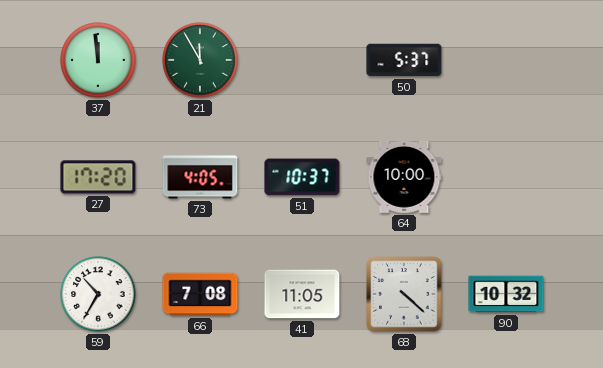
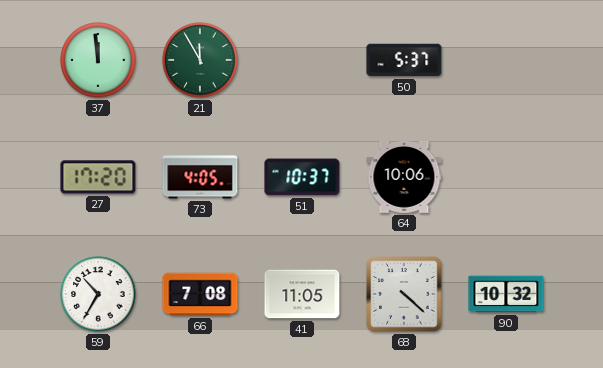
64: 10:00 -> 10:06
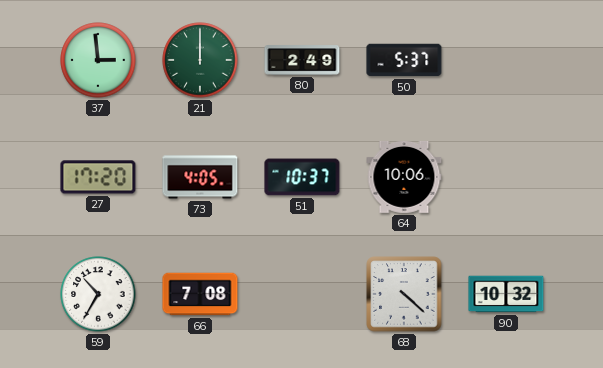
37: 11:59 -> 2:59
21: 11:55 -> 12:00
80: none -> 2:49
41: 11:05 -> none
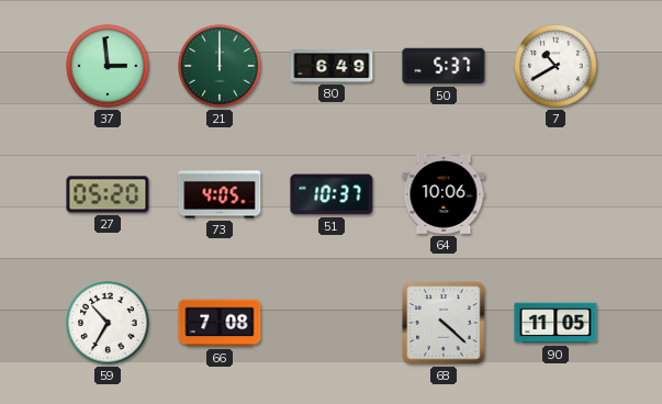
80: 2:49 -> 6:49
7: none -> 10:40
27: 17:20 -> 05:20
90: 10:32 -> 11:05
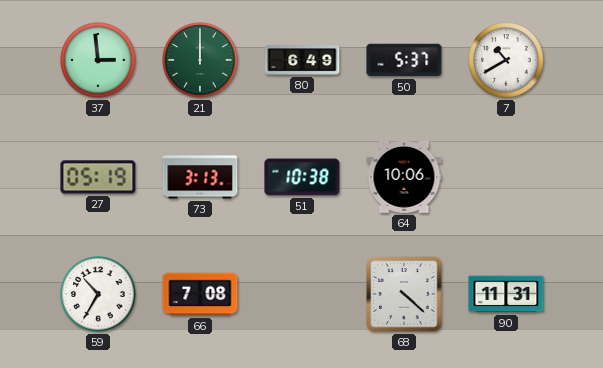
27: 05:20 -> 05:19
73: 4:05 -> 3:13
51: 10:37 -> 10:38
90: 11:05 -> 11:31
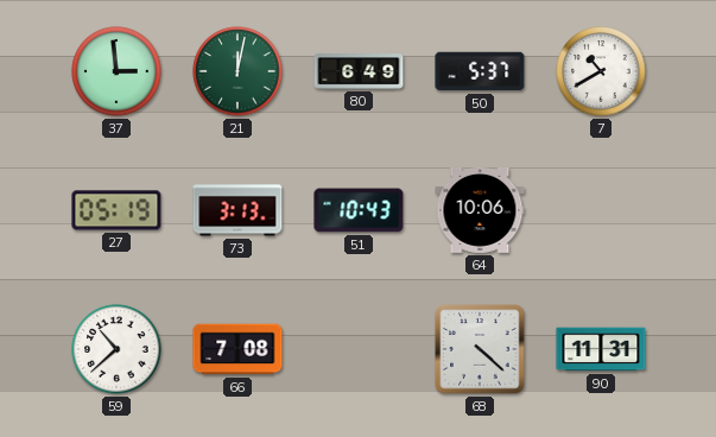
21: 12:00 -> 12:02
51: 10:38 -> 10:43
59: 10:35 -> 10:38
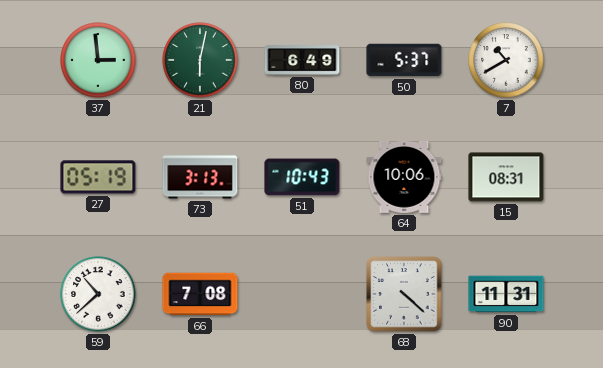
21: 12:02 -> 6:02
15: none -> 08:31
